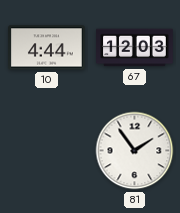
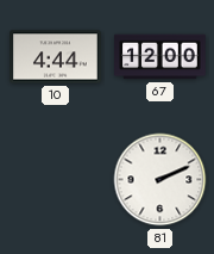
67: 12:03 -> 12:00
81: 1:54 -> 2:11
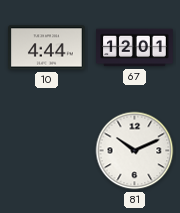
67: 12:00 -> 12:01
81: 2:11 -> 10:11
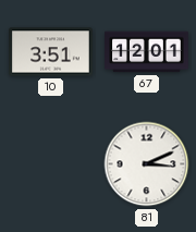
10: 4:44 -> 3:51
81: 10:11 -> 3:11
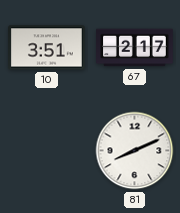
67: 12:01 -> 2:17
81: 3:11 -> 8:11
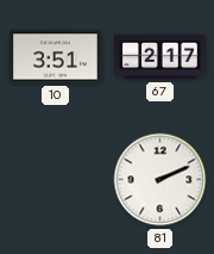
81: 8:11 -> 2:11
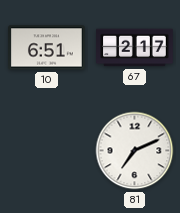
10: 3:51 -> 6:51
81: 2:11 -> 7:11
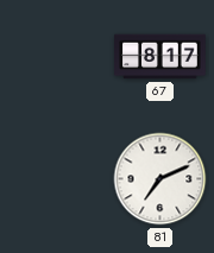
10: 6:51 -> none
67: 2:17 -> 8:17
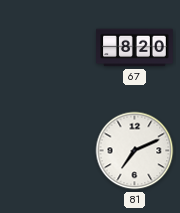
67: 8:17 -> 8:20
